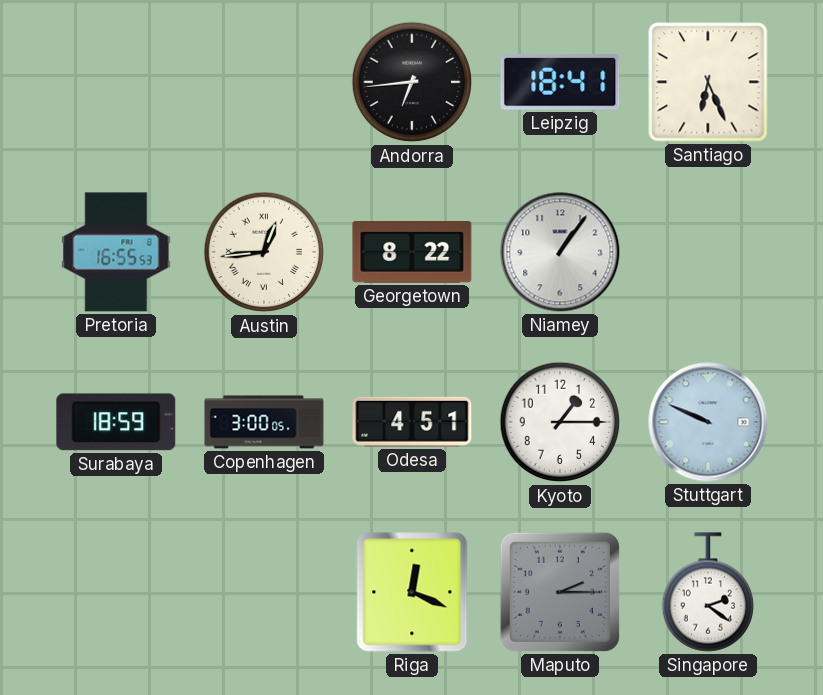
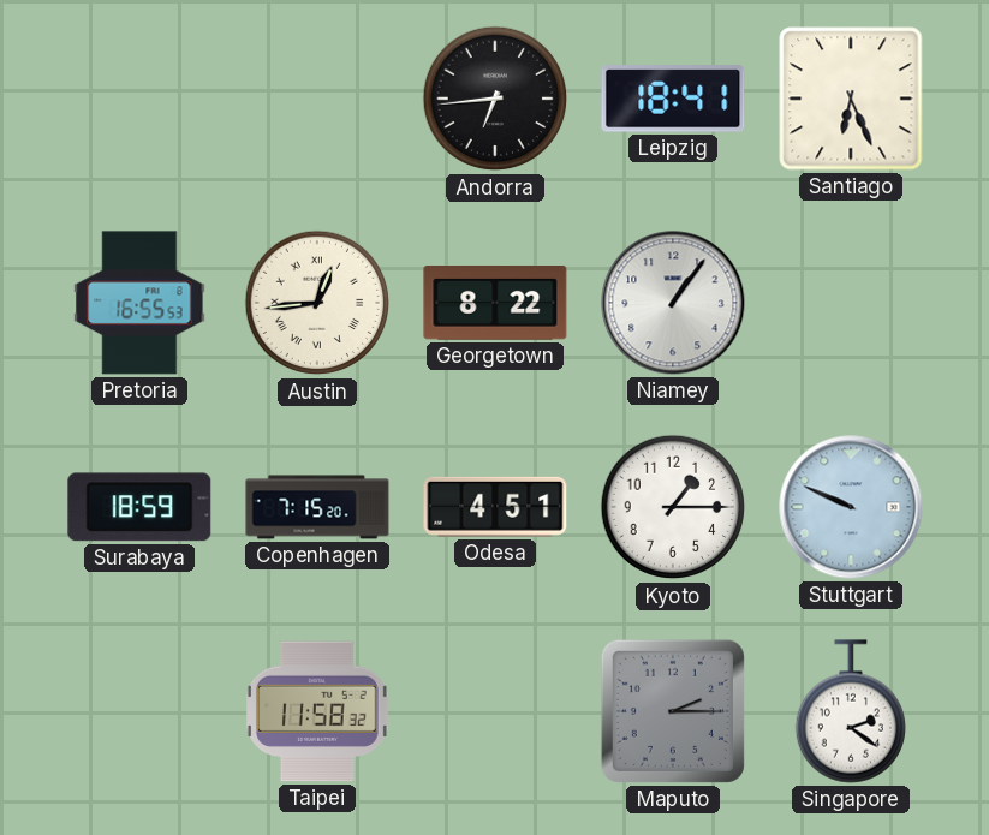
Copenhagen: 3:00 -> 7:15
Taipei: none -> 11:58
Riga: 12:19 -> none
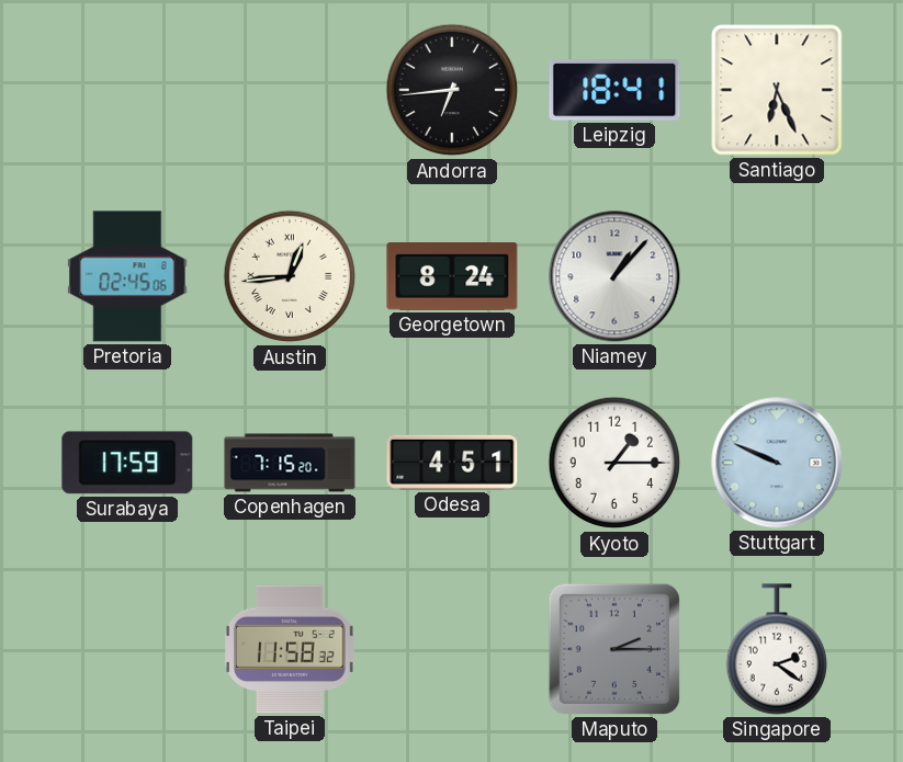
Pretoria: 16:55 -> 02:45
Georgetown: 8:22 -> 8:24
Niamey: 1:06 -> 1:07
Surabaya: 18:59 -> 17:59
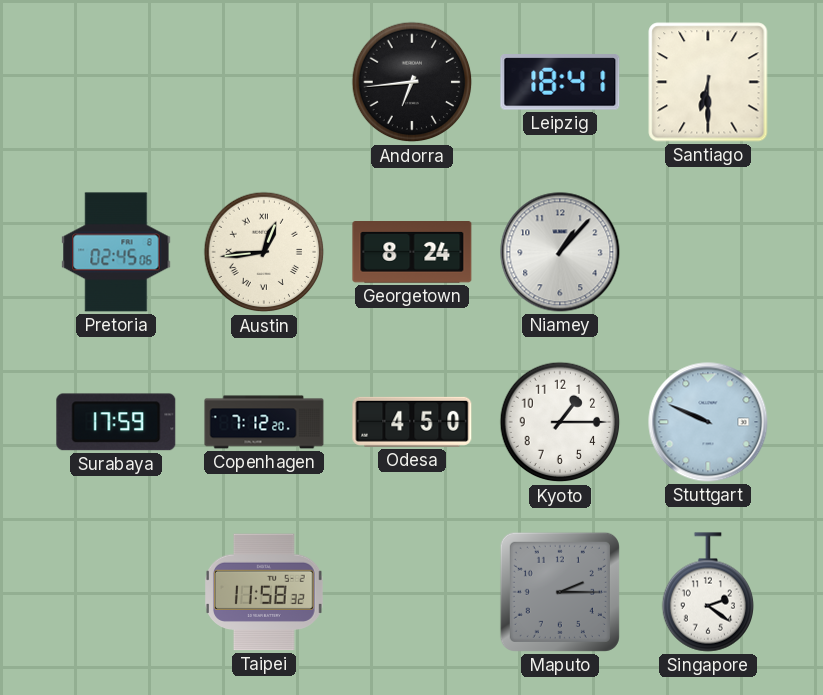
Santiago: 6:26 -> 6:30
Copenhagen: 7:15 -> 7:12
Odesa: 4:51 -> 4:50
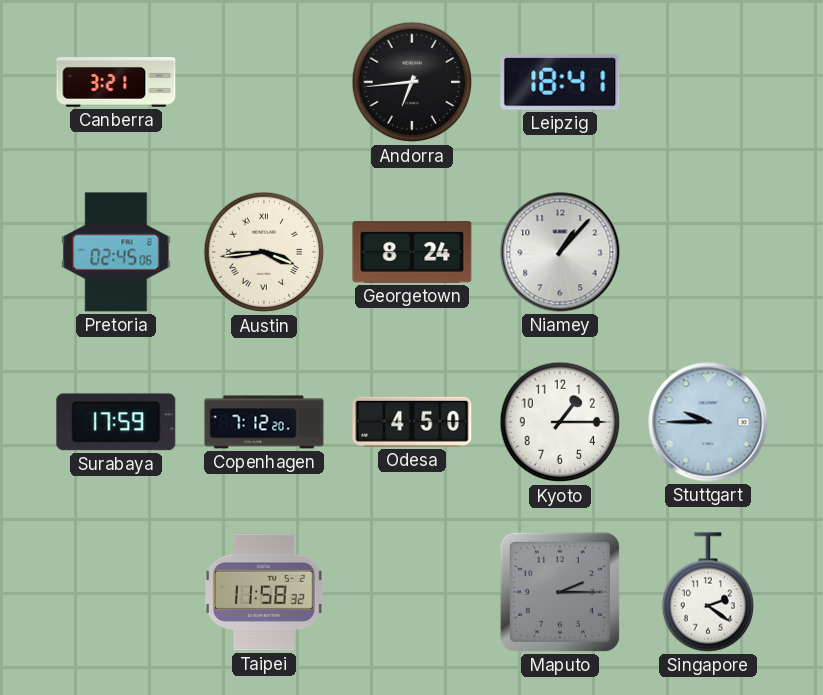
Canberra: none -> 3:21
Santiago: 6:30 -> none
Austin: 12:44 -> 3:44
Stuttgart: 9:49 -> 9:45
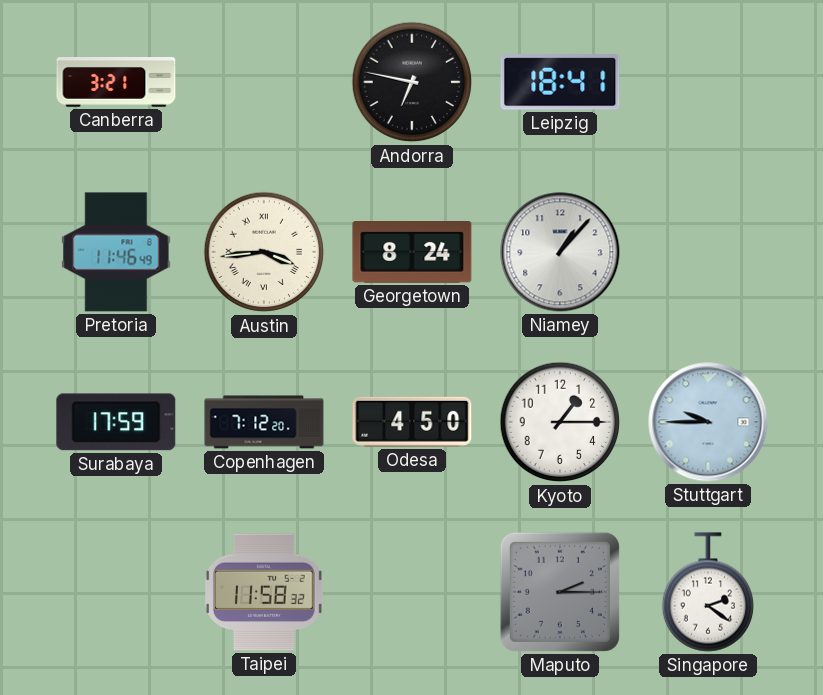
Andorra: 6:44 -> 6:47
Pretoria: 02:45 -> 11:46
